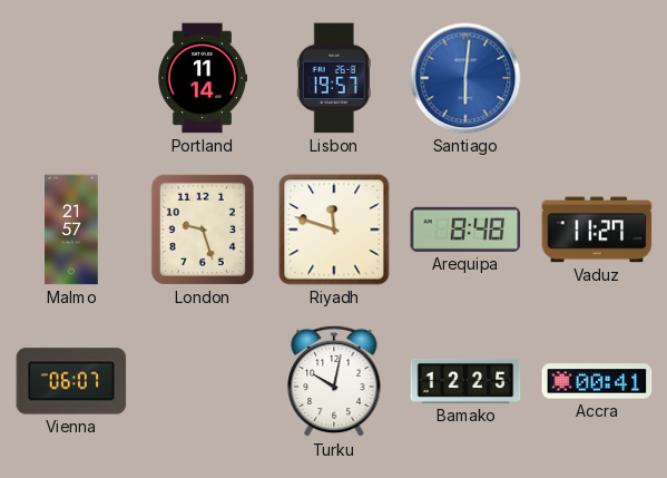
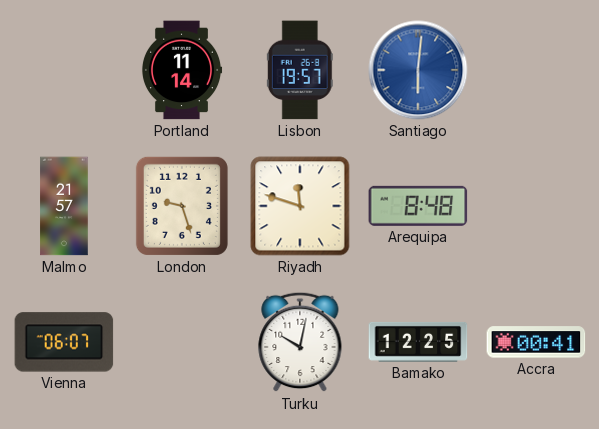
Vaduz: 11:27 -> none
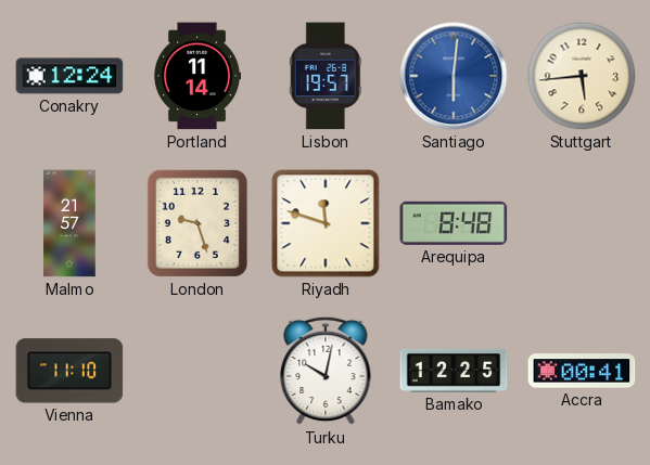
Conakry: none -> 12:24
Stuttgart: none -> 5:44
Vienna: 06:07 -> 11:10
